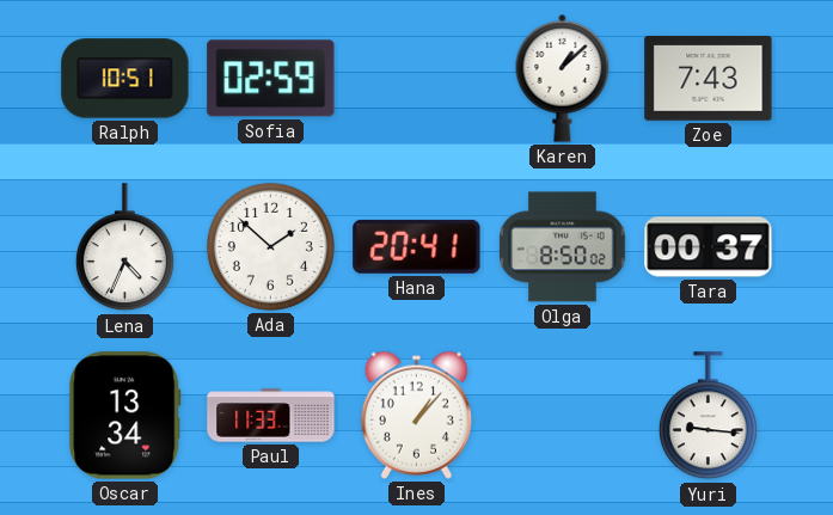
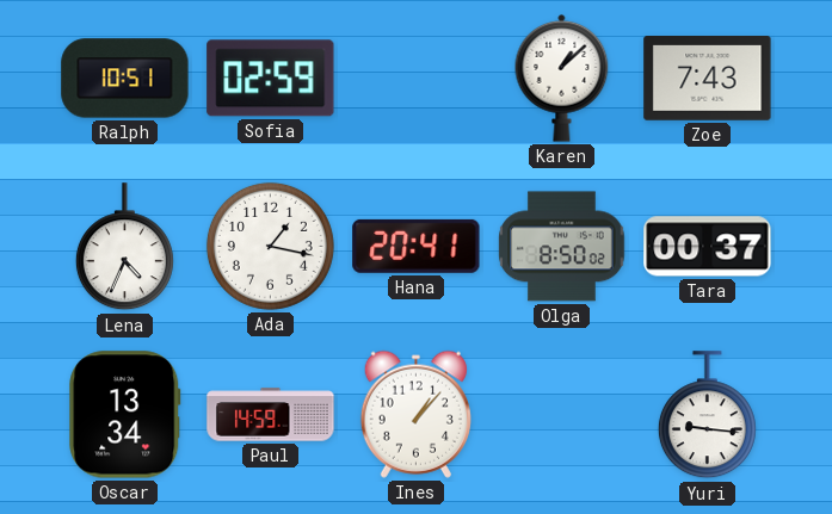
Ada: 1:52 -> 1:17
Paul: 11:33 -> 14:59
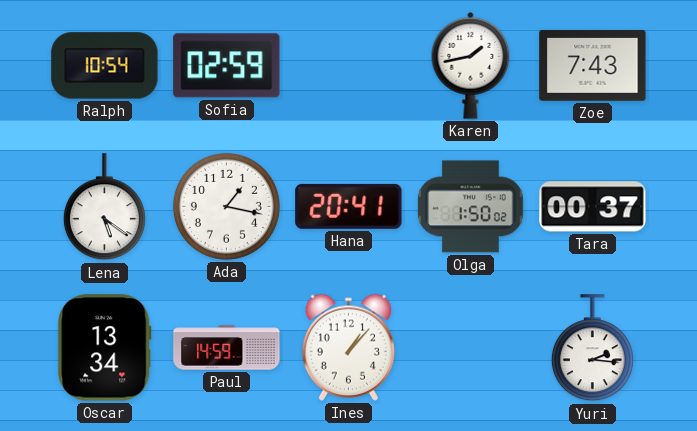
Ralph: 10:51 -> 10:54
Karen: 1:08 -> 1:43
Lena: 4:34 -> 5:21
Olga: 8:50 -> 1:50
Yuri: 9:16 -> 2:16
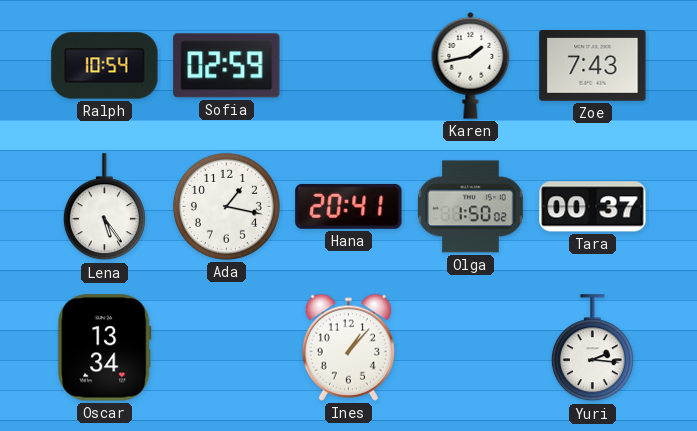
Lena: 5:21 -> 5:24
Paul: 14:59 -> none
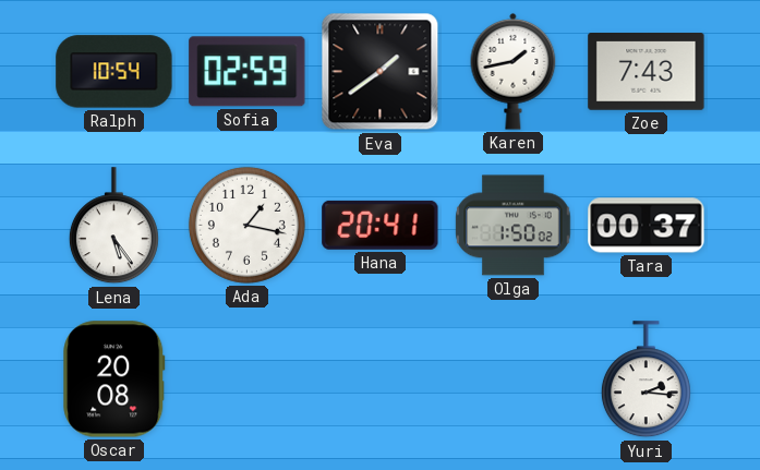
Eva: none -> 1:39
Oscar: 13:34 -> 20:08
Ines: 1:07 -> none
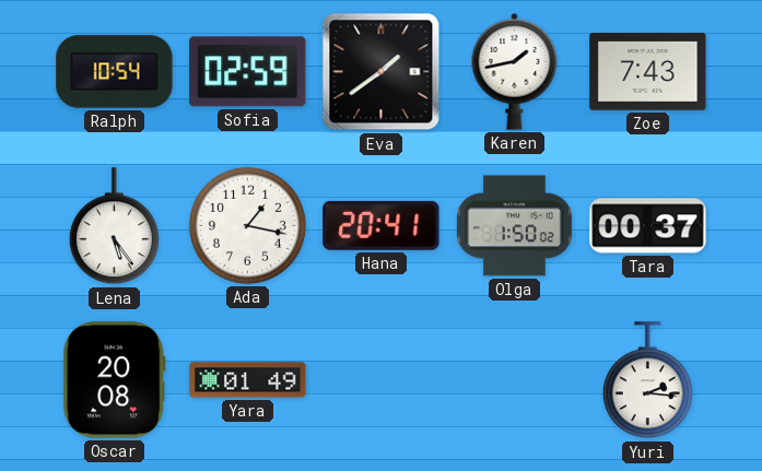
Yara: none -> 01:49
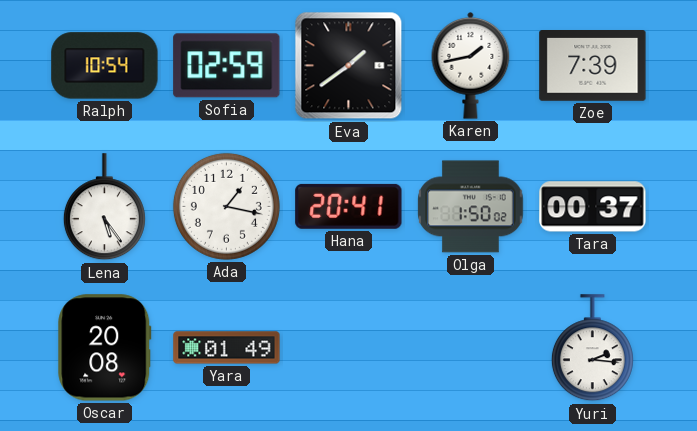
Zoe: 7:43 -> 7:39
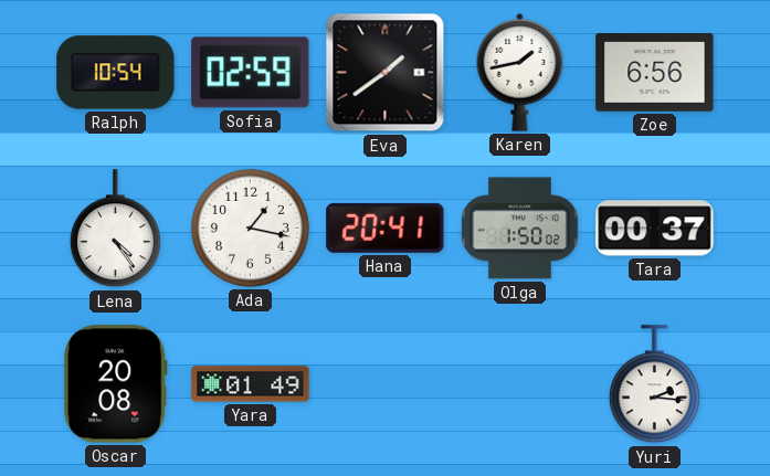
Zoe: 7:39 -> 6:56
Lena: 5:24 -> 4:24
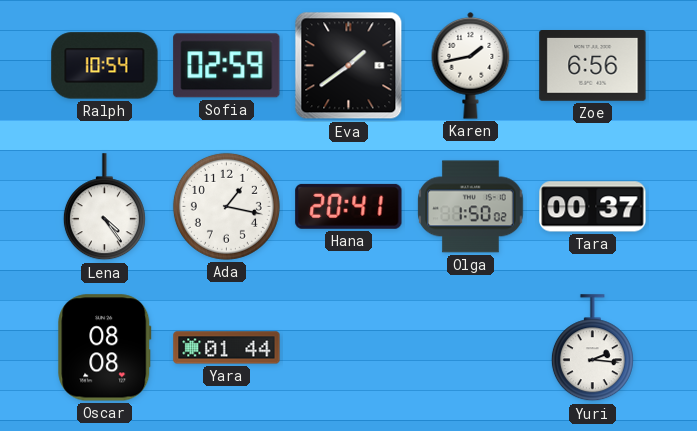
Oscar: 20:08 -> 08:08
Yara: 01:49 -> 01:44
